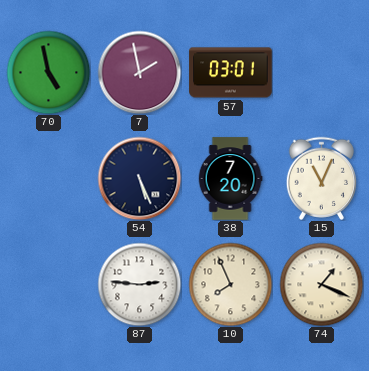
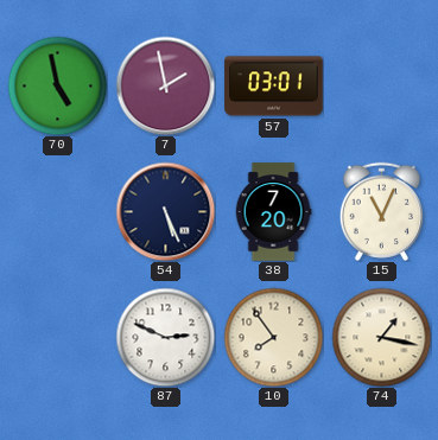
87: 2:46 -> 2:49
10: 7:56 -> 7:54
74: 1:19 -> 1:17
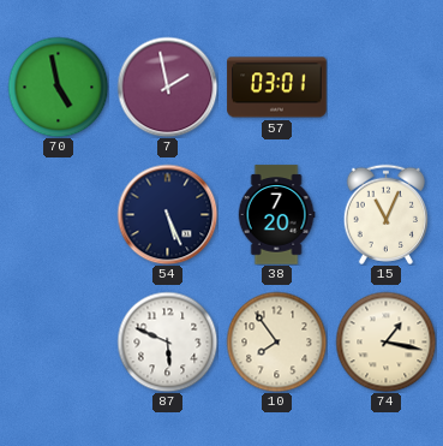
87: 2:49 -> 5:49
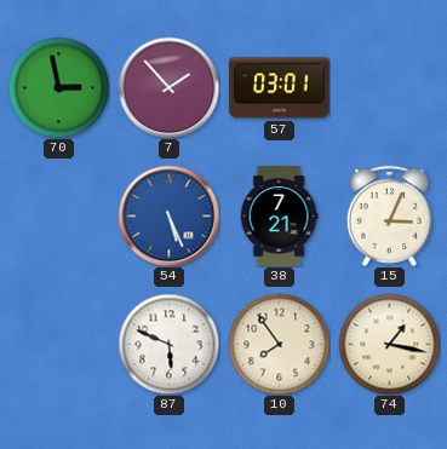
70: 4:58 -> 2:58
7: 1:58 -> 1:53
54 dial: navy -> blue
38: 7:20 -> 7:21
15: 11:04 -> 3:04
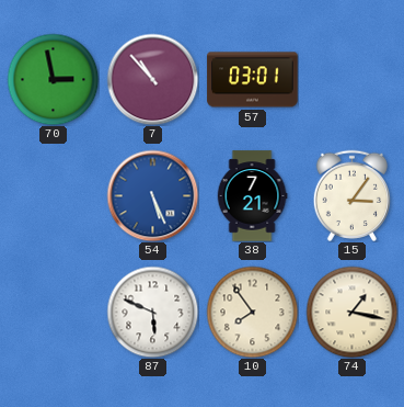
7: 1:53 -> 10:53
15: 3:04 -> 3:06
